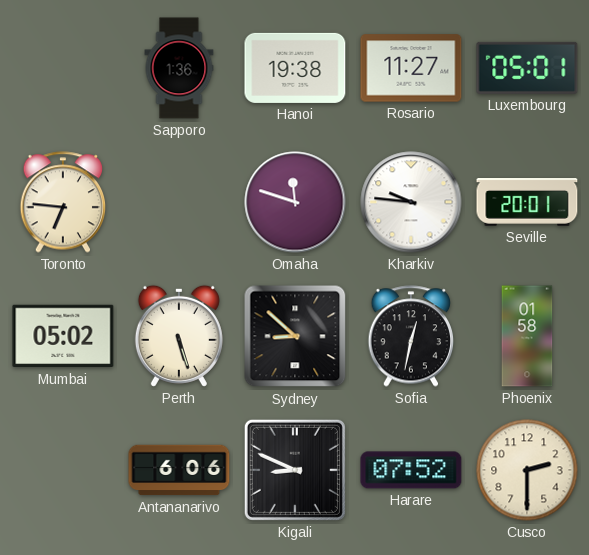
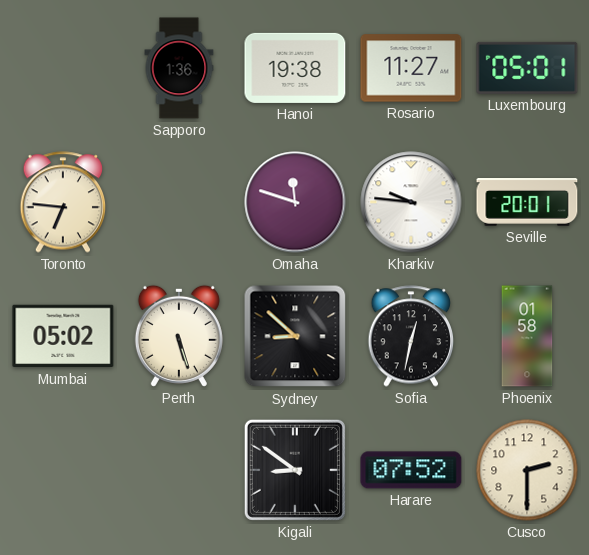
Antananarivo: 6:06 -> none
Kigali: 8:49 -> 8:51
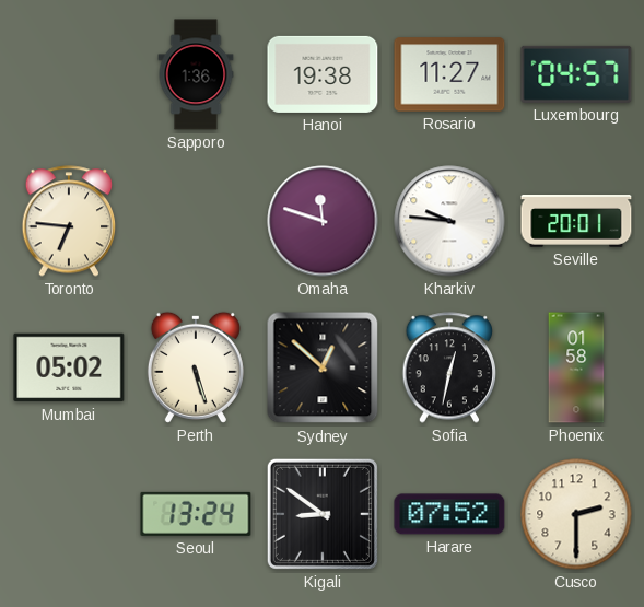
Luxembourg: 05:01 -> 04:57
Sydney: 8:52 -> 12:52
Seoul: none -> 13:24
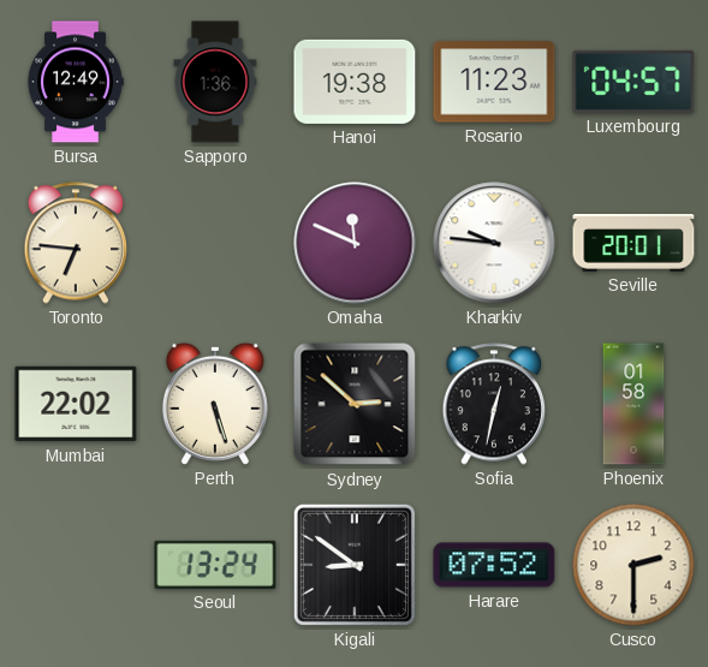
Bursa: none -> 12:49
Rosario: 11:27 -> 11:23
Omaha: 11:48 -> 11:49
Mumbai: 05:02 -> 22:02
Sydney: 12:52 -> 2:52
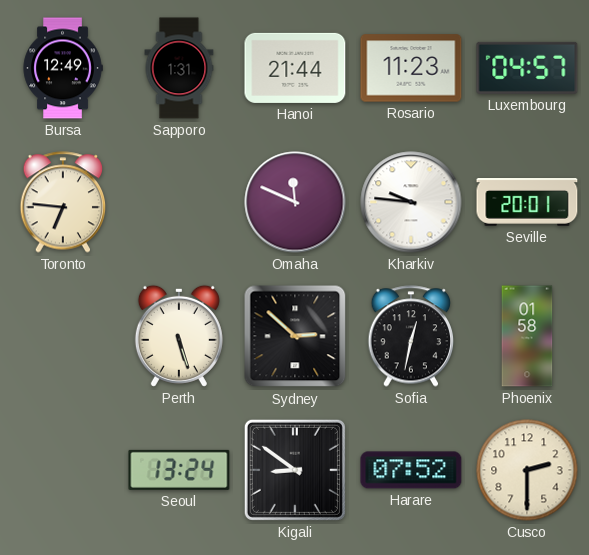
Sapporo: 1:36 -> 1:31
Hanoi: 19:38 -> 21:44
Mumbai: 22:02 -> none
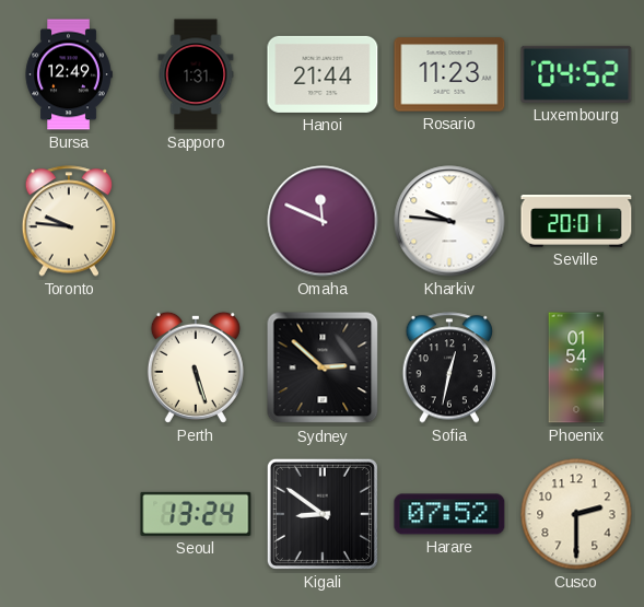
Luxembourg: 04:57 -> 04:52
Toronto: 6:46 -> 9:46
Phoenix: 01:58 -> 01:54
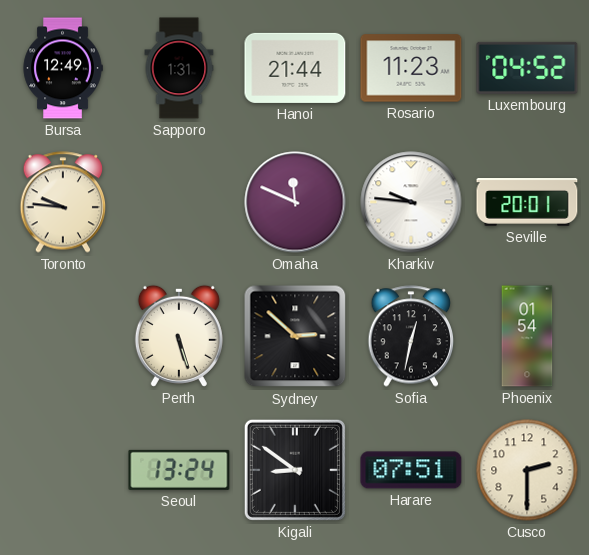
Harare: 07:52 -> 07:51
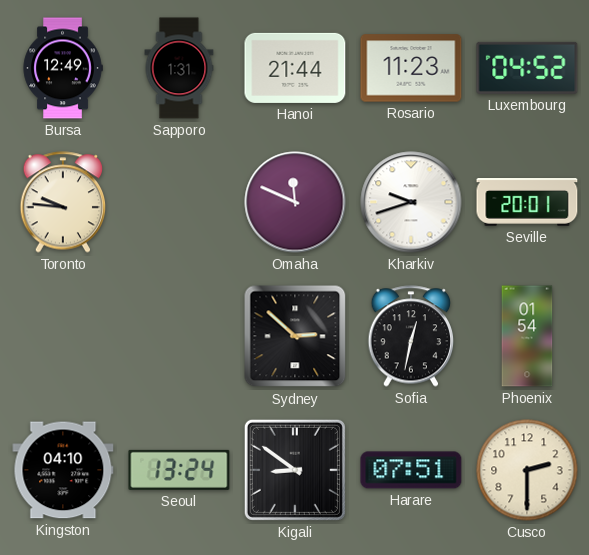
Kharkiv: 9:46 -> 9:42
Perth: 5:27 -> none
Kingston: none -> 04:10
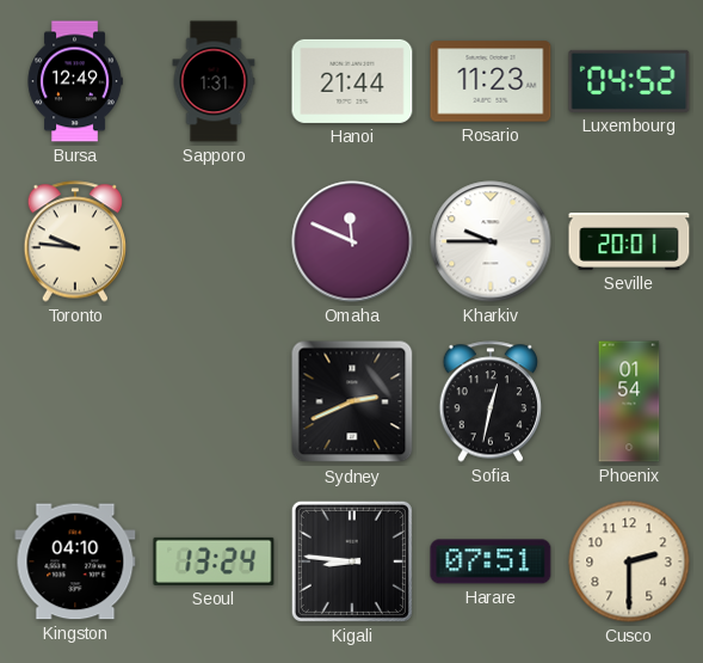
Kharkiv: 9:42 -> 9:45
Sydney: 2:52 -> 2:41
Kigali: 8:51 -> 8:46
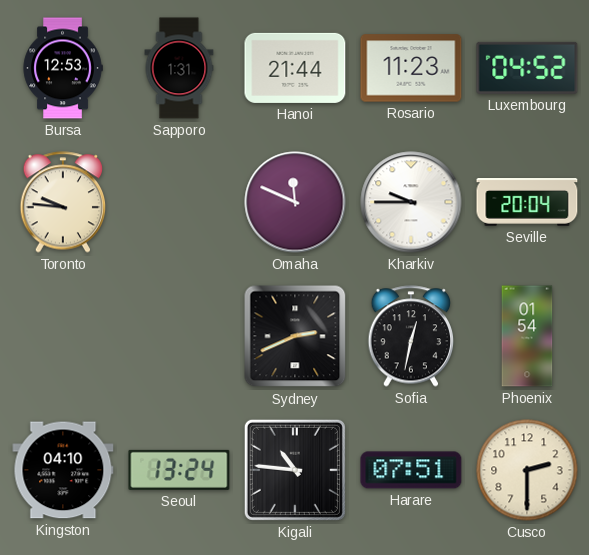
Bursa: 12:49 -> 12:53
Seville: 20:01 -> 20:04
Kigali: 8:46 -> 10:46
